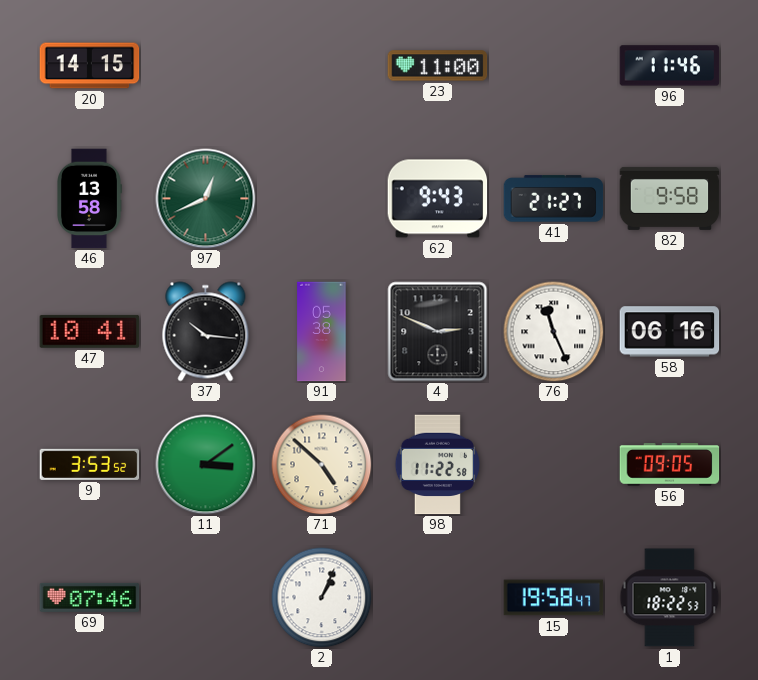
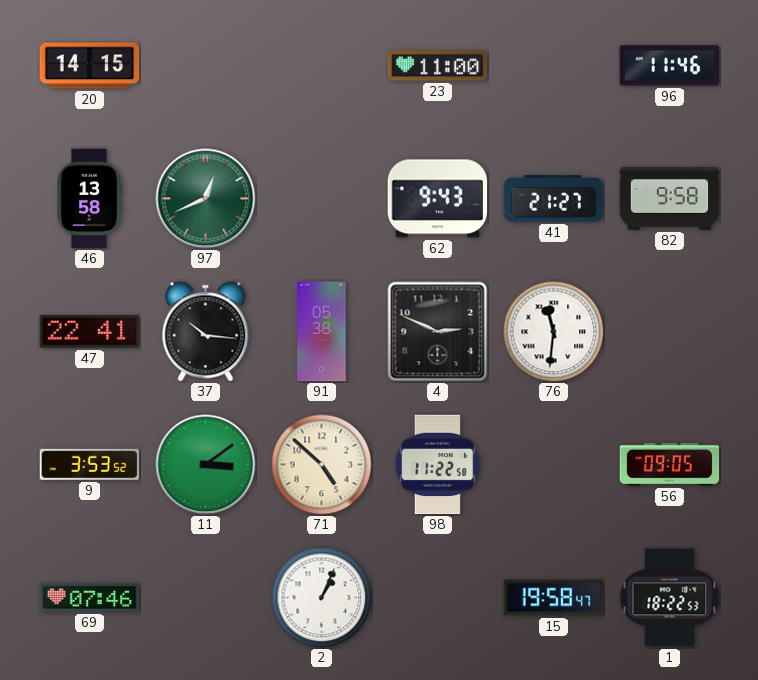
47: 10:41 -> 22:41
76: 11:26 -> 11:31
58: 06:16 -> none
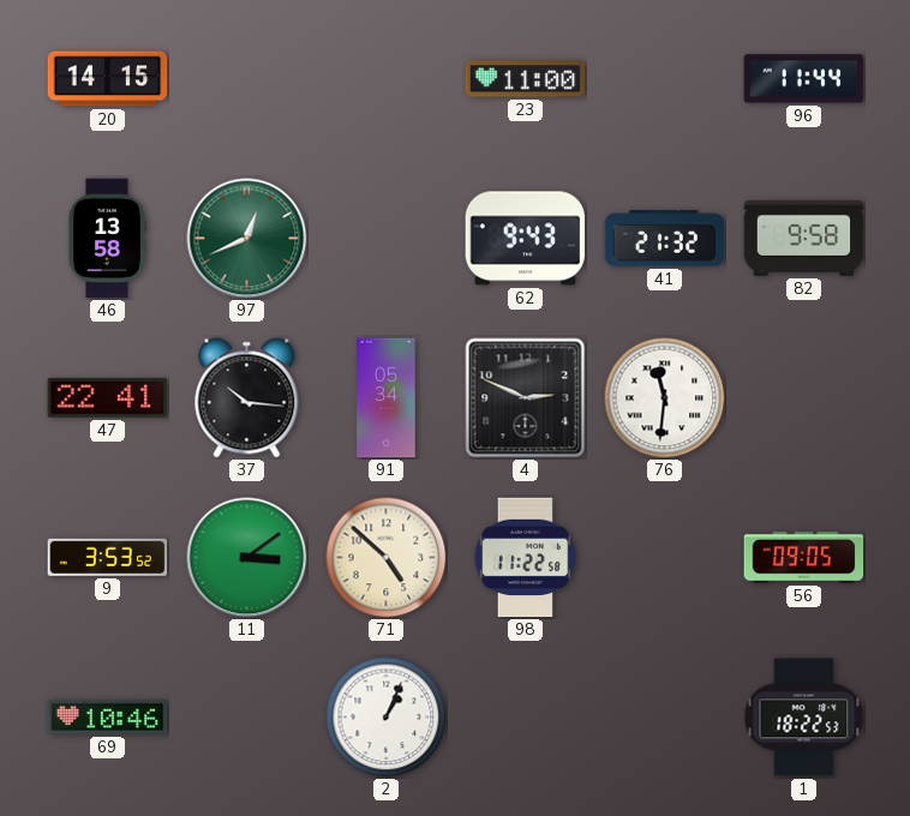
96: 11:46 -> 11:44
41: 21:27 -> 21:32
91: 05:38 -> 05:34
69: 07:46 -> 10:46
15: 19:58 -> none
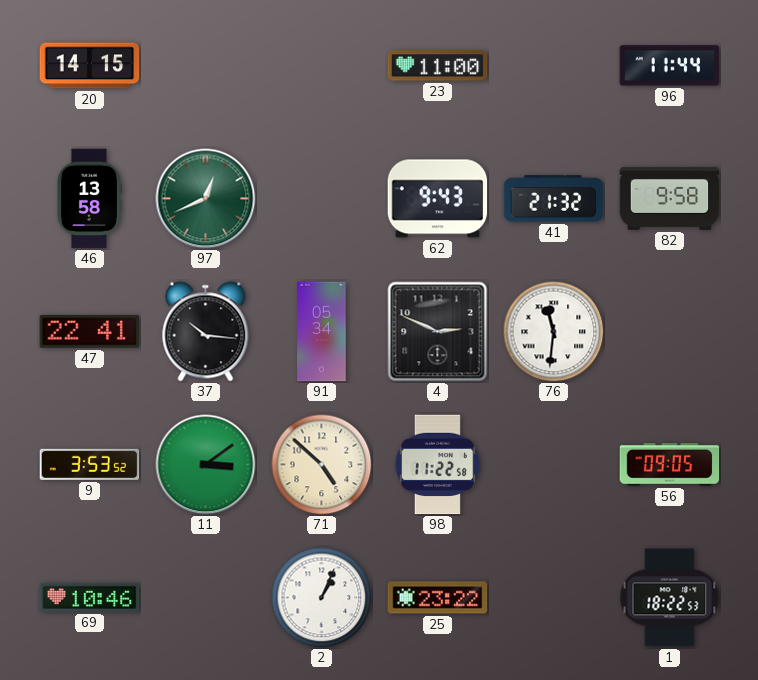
25: none -> 23:22
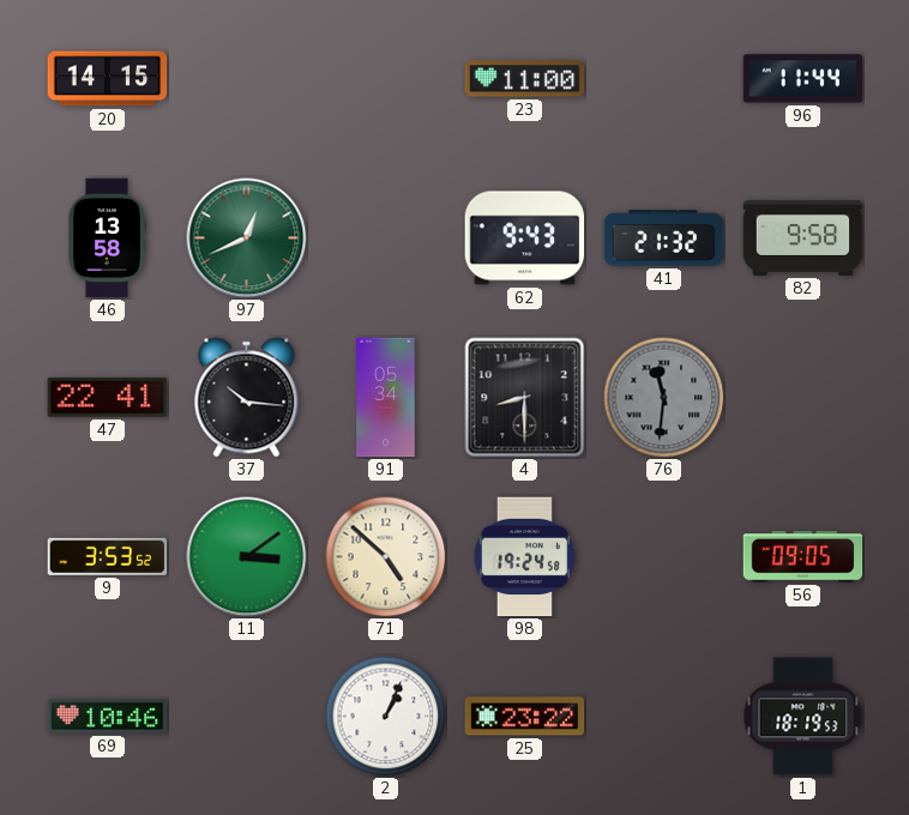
4: 2:49 -> 8:30
76 dial: white -> grey
98: 11:22 -> 19:24
1: 18:22 -> 18:19
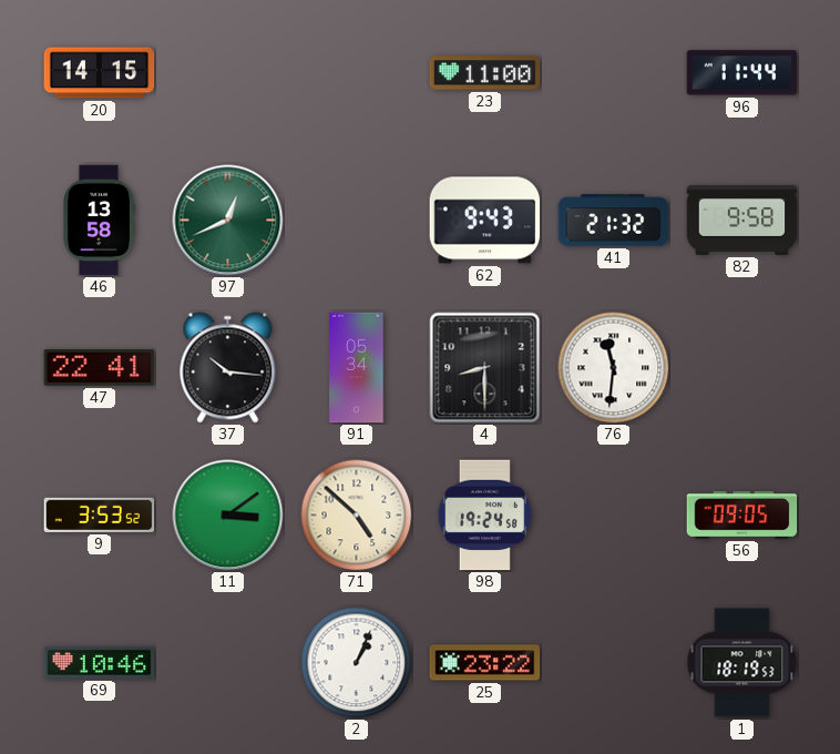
76 dial: grey -> white
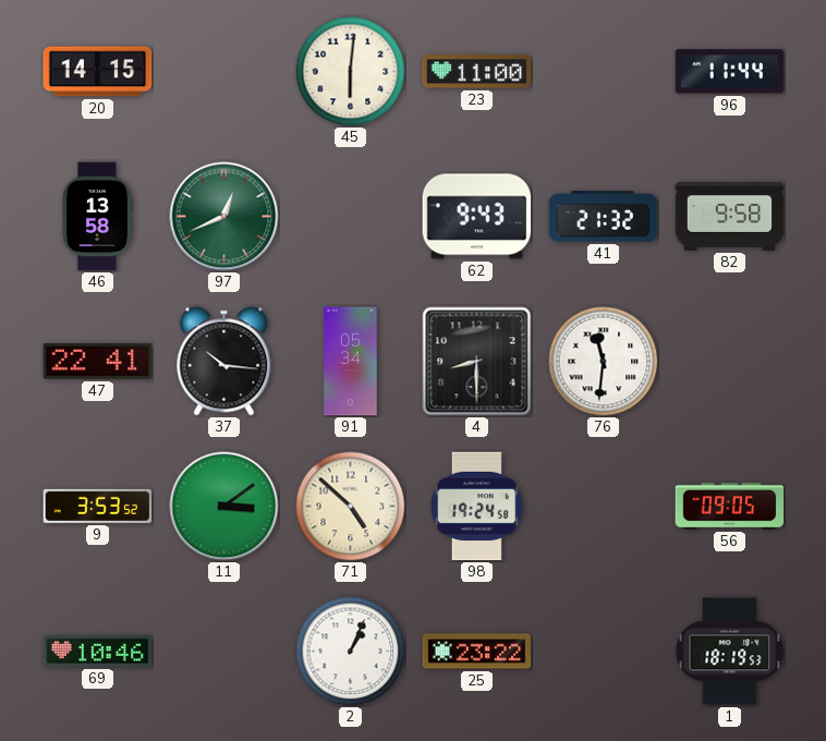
45: none -> 6:01
